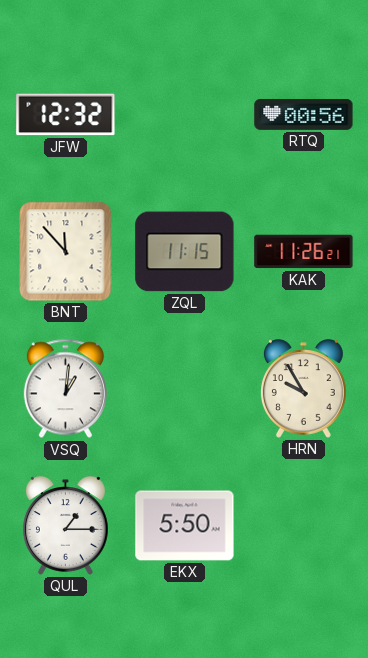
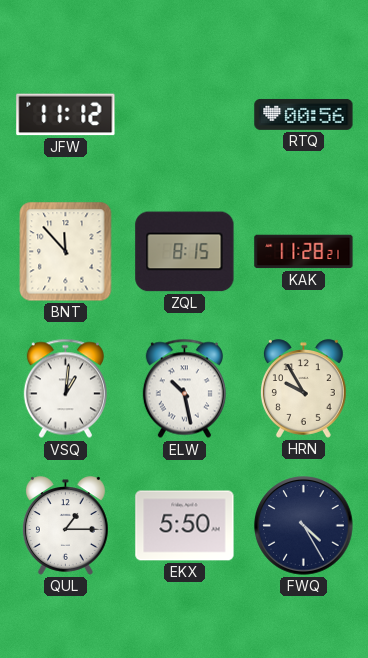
JFW: 12:32 -> 11:12
ZQL: 11:15 -> 8:15
KAK: 11:26 -> 11:28
ELW: none -> 10:28
FWQ: none -> 4:25
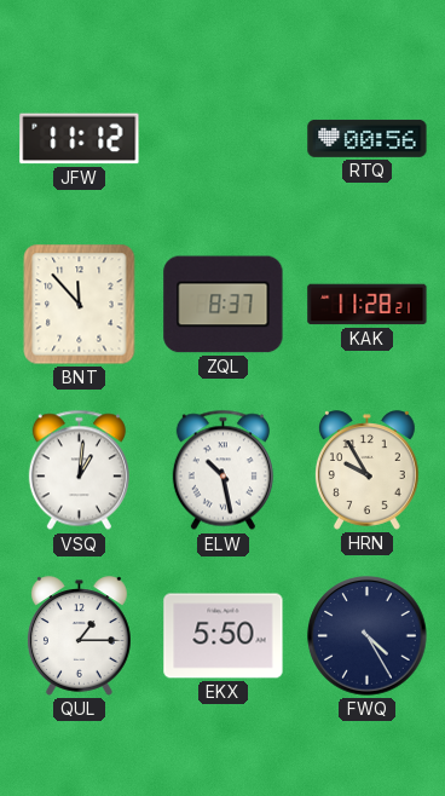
ZQL: 8:15 -> 8:37
